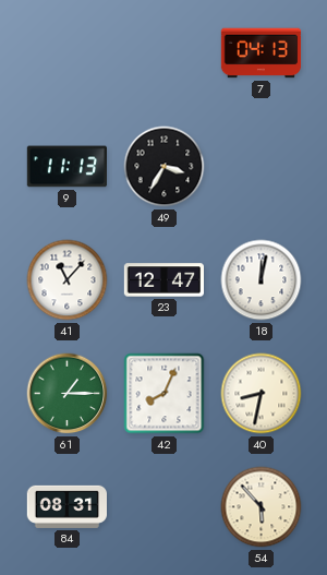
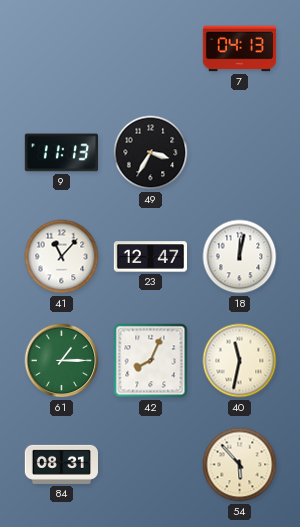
40: 8:32 -> 11:32
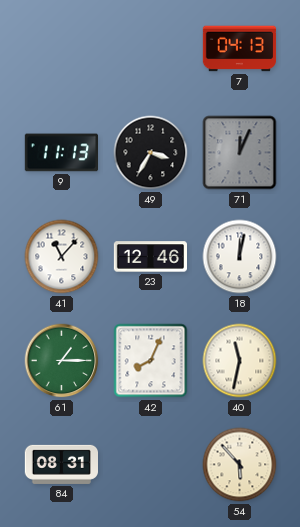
71: none -> 12:04
23: 12:47 -> 12:46
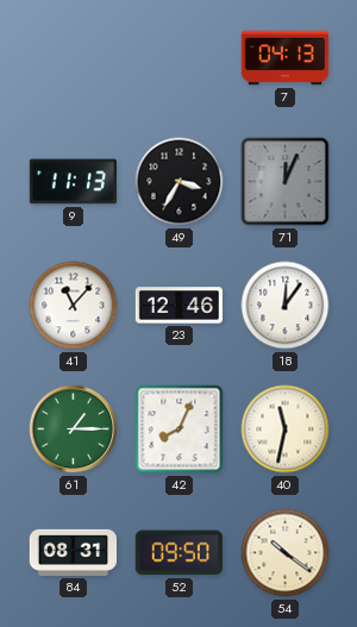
18: 12:02 -> 12:06
52: none -> 09:50
54: 5:53 -> 10:21
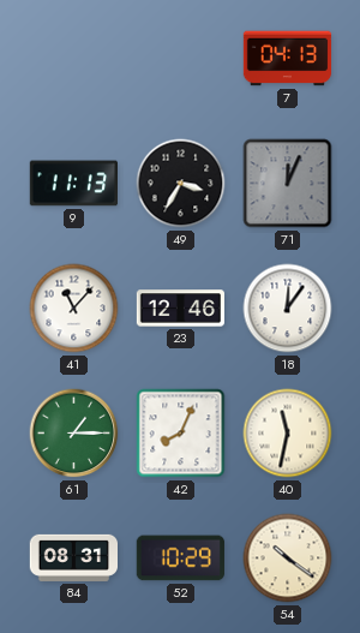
52: 09:50 -> 10:29
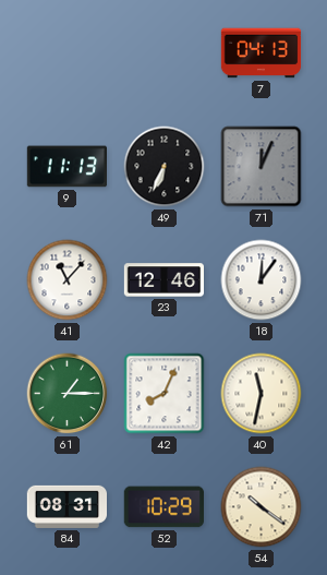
49: 3:35 -> 6:34
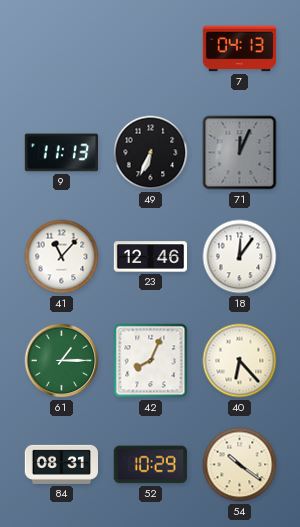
40: 11:32 -> 6:23
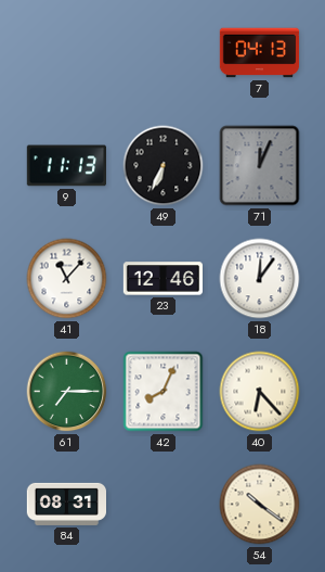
61: 1:15 -> 7:15
52: 10:29 -> none
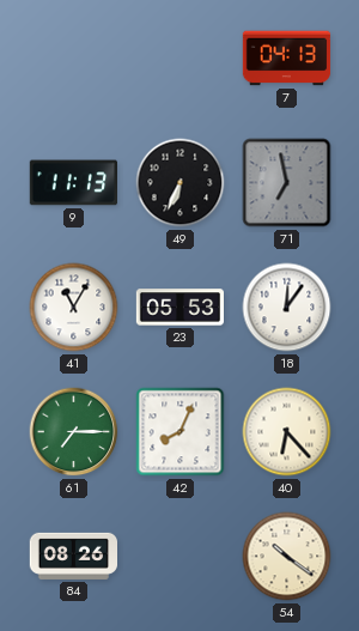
71: 12:04 -> 6:58
41: 11:07 -> 11:05
23: 12:46 -> 05:53
84: 08:31 -> 08:26
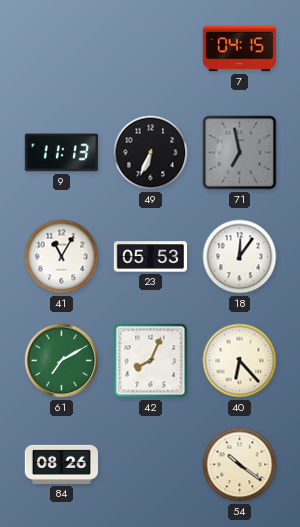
7: 04:13 -> 04:15
61: 7:15 -> 7:10
